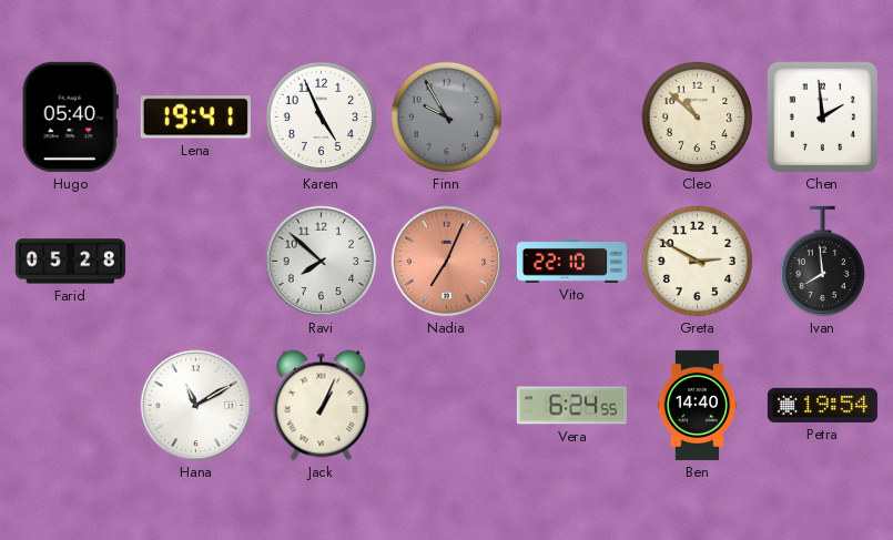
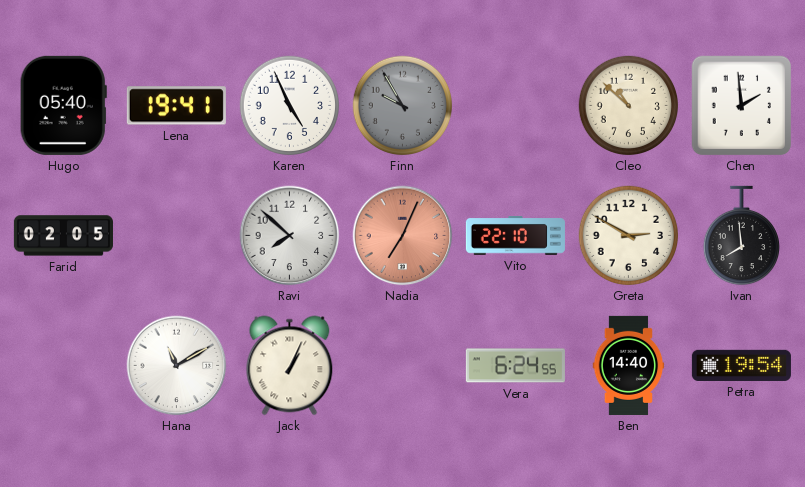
Farid: 05:28 -> 02:05
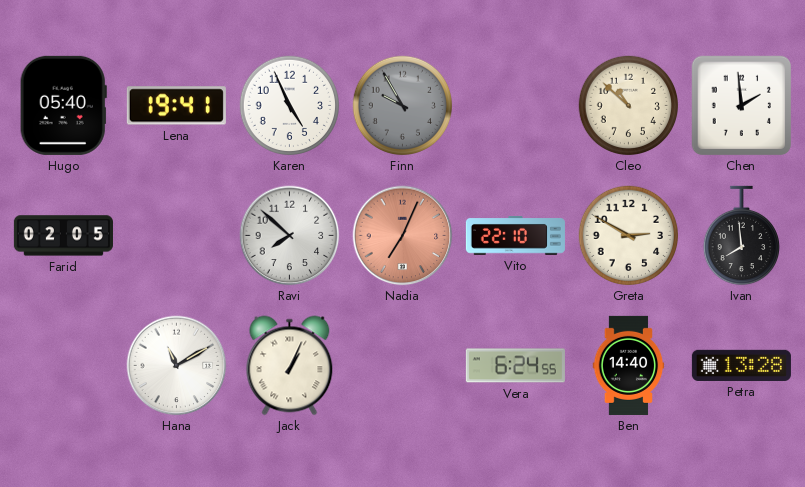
Petra: 19:54 -> 13:28
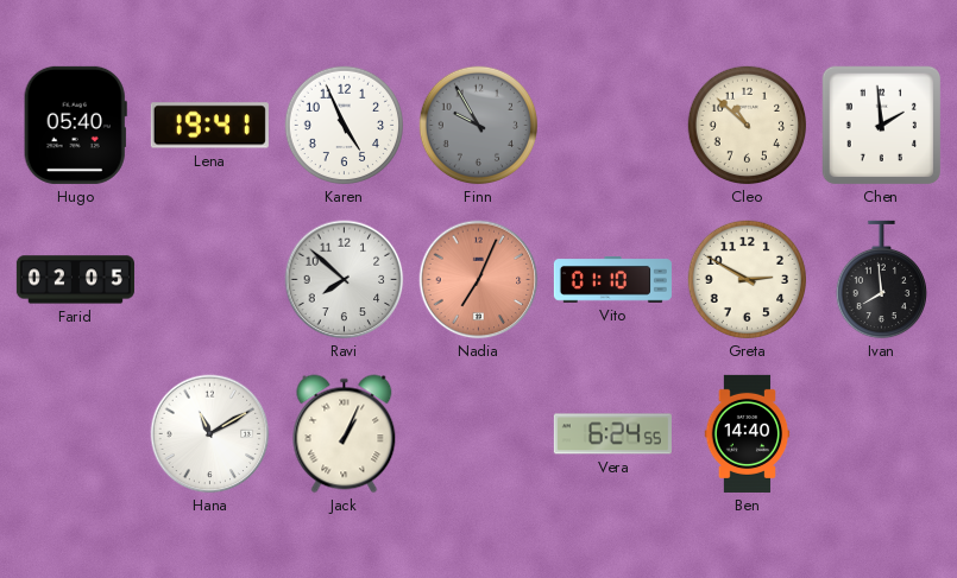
Vito: 22:10 -> 01:10
Petra: 13:28 -> none
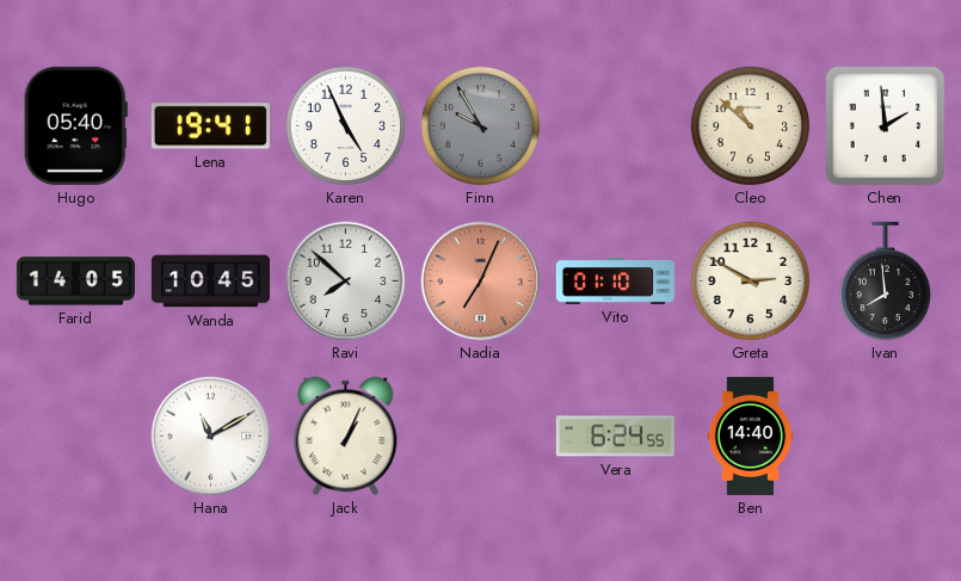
Farid: 02:05 -> 14:05
Wanda: none -> 10:45
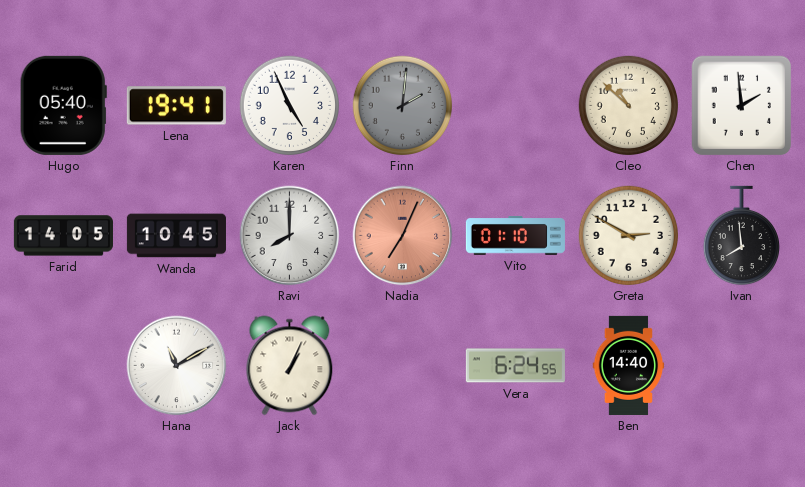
Finn: 9:55 -> 2:01
Ravi: 7:52 -> 8:00
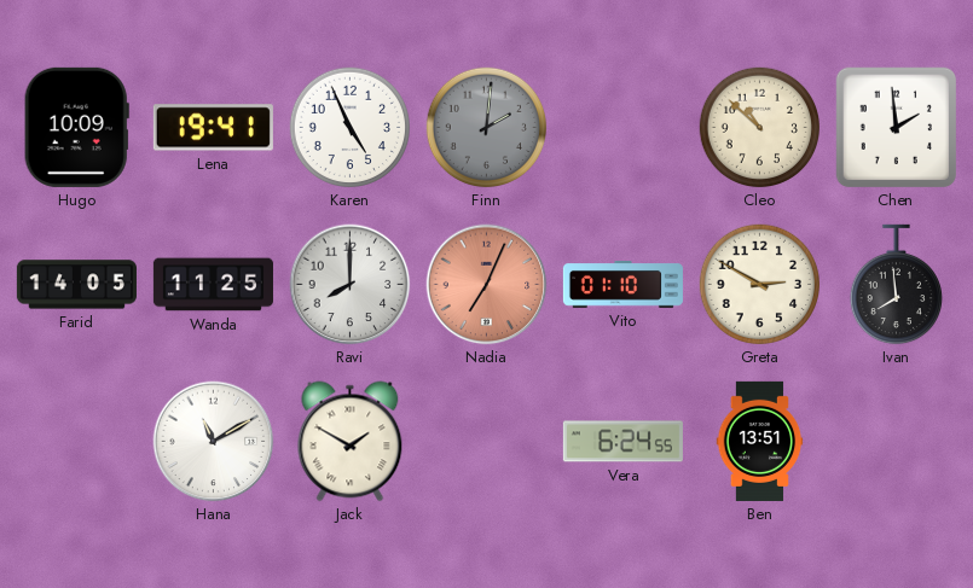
Hugo: 05:40 -> 10:09
Wanda: 10:45 -> 11:25
Jack: 1:04 -> 1:50
Ben: 14:40 -> 13:51
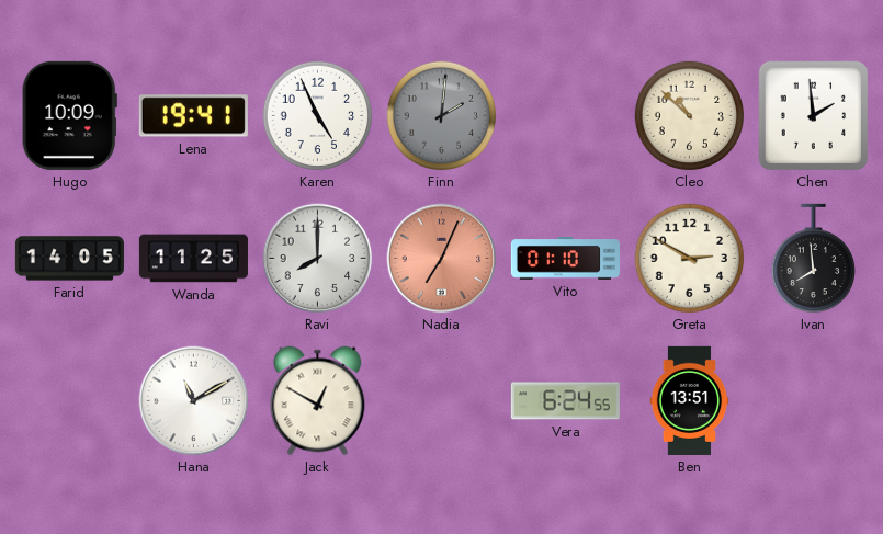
Jack: 1:50 -> 12:50
